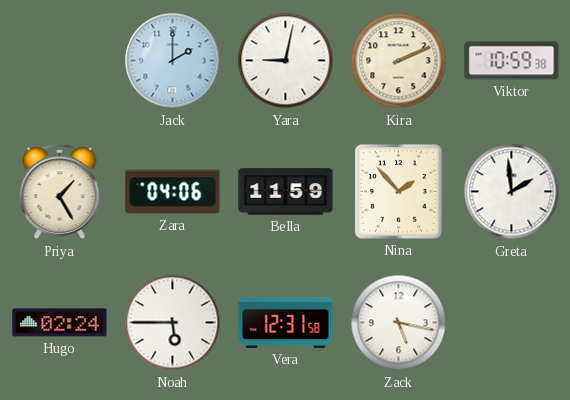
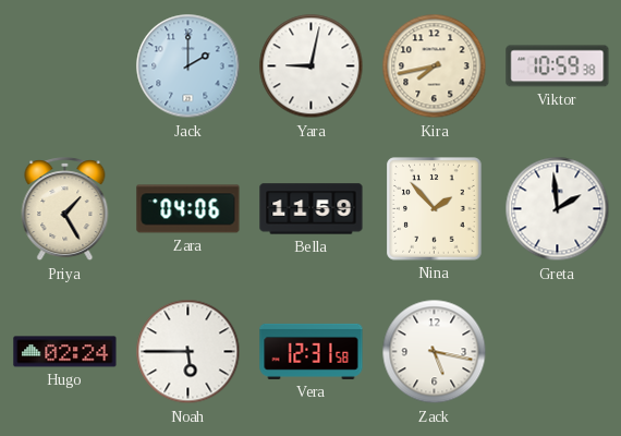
Kira: 2:11 -> 7:43
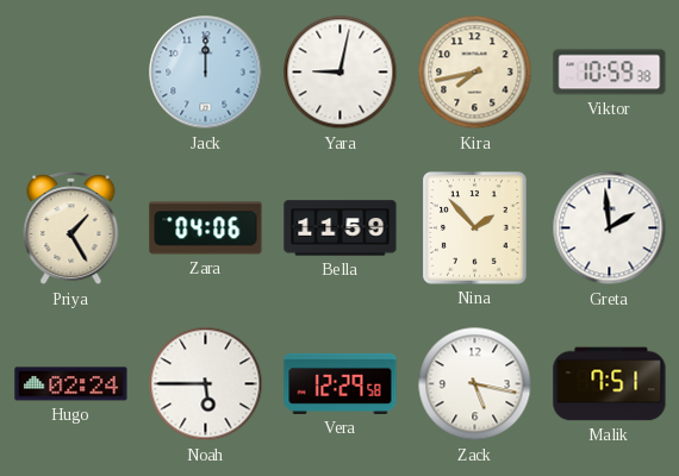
Jack: 2:00 -> 12:00
Vera: 12:31 -> 12:29
Malik: none -> 7:51
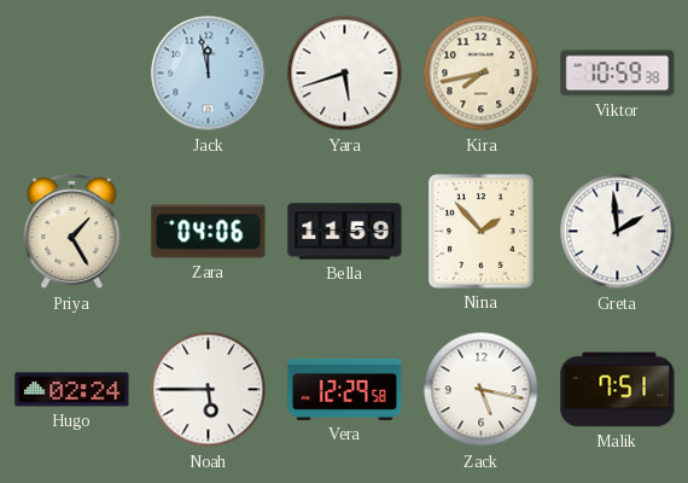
Jack: 12:00 -> 11:58
Yara: 9:02 -> 5:42
